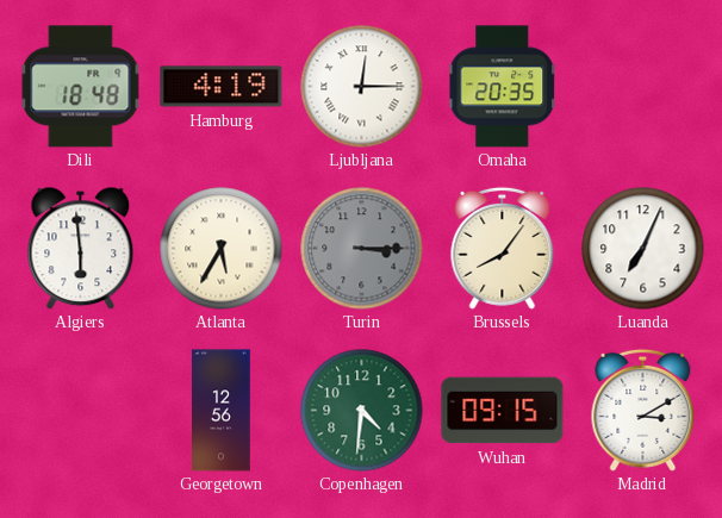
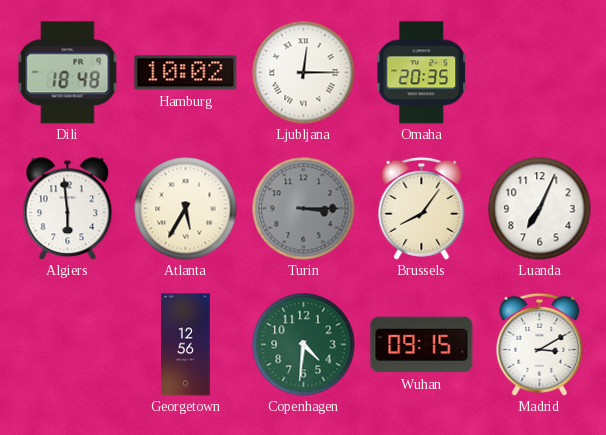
Hamburg: 4:19 -> 10:02
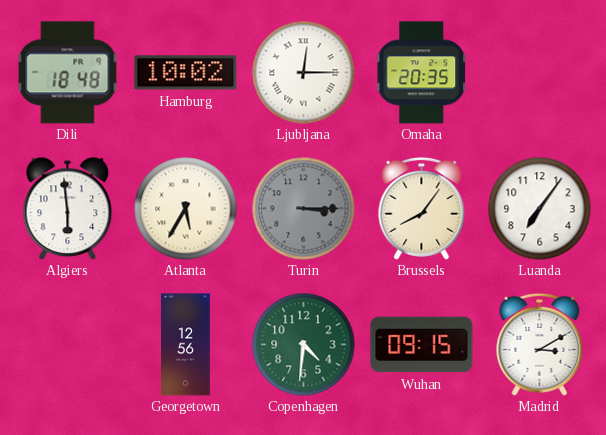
Luanda: 7:04 -> 7:06
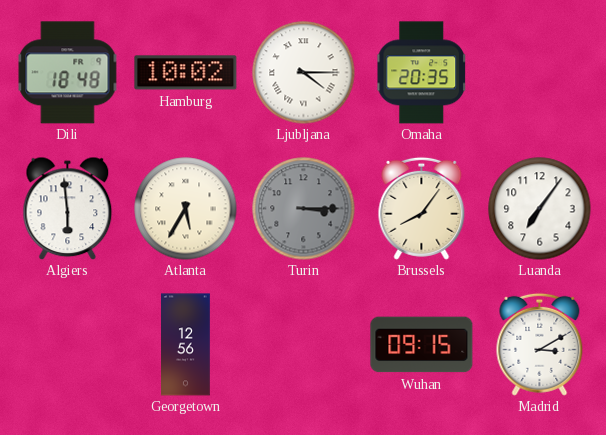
Ljubljana: 12:15 -> 4:15
Copenhagen: 4:31 -> none
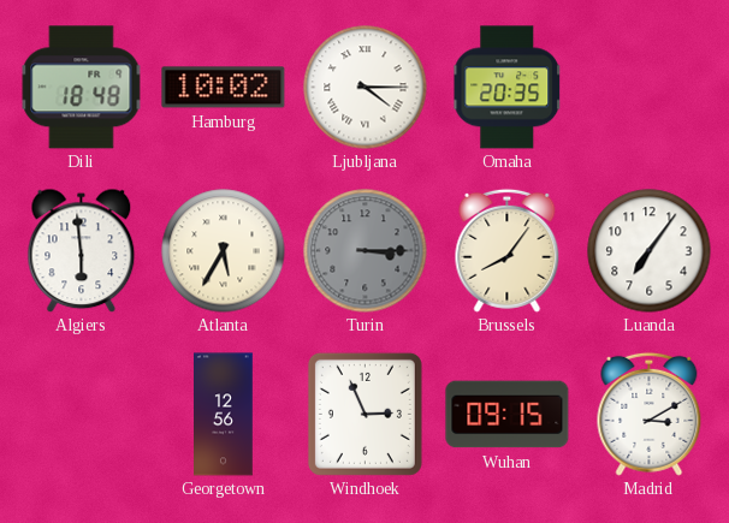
Windhoek: none -> 2:56
